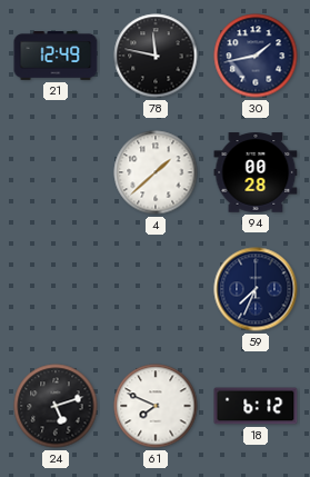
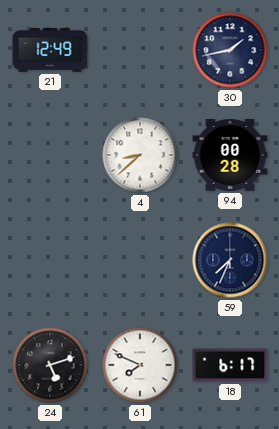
78: 11:47 -> none
4: 1:38 -> 8:38
18: 6:12 -> 6:17
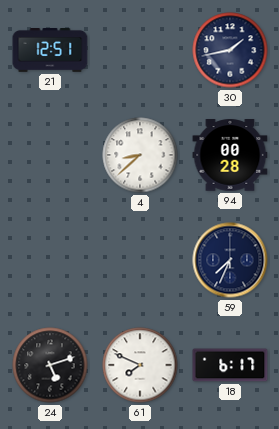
21: 12:49 -> 12:51
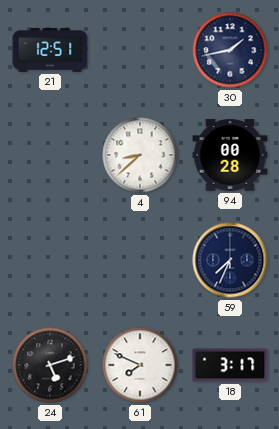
18: 6:17 -> 3:17
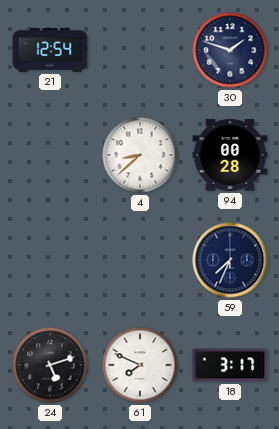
21: 12:51 -> 12:54
30: 1:43 -> 1:48
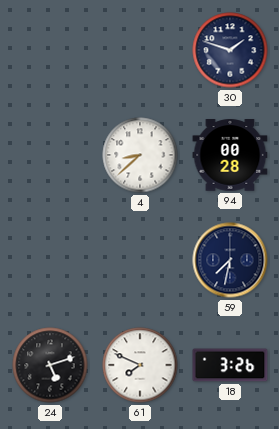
21: 12:54 -> none
59: 7:34 -> 7:32
18: 3:17 -> 3:26
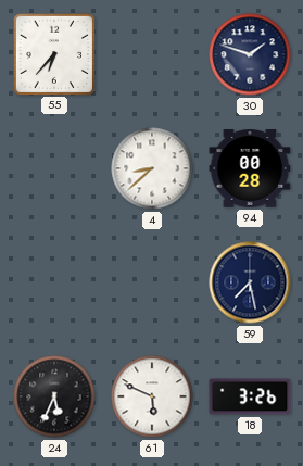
55: none -> 6:37
59: 7:32 -> 7:28
24: 5:12 -> 5:34
61: 7:49 -> 5:49
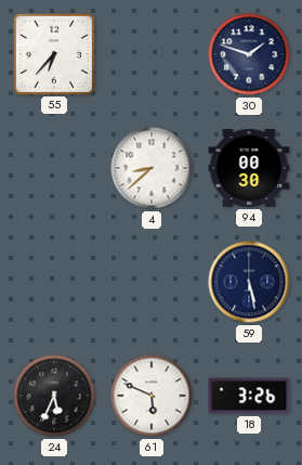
94: 00:28 -> 00:30
59: 7:28 -> 5:28
